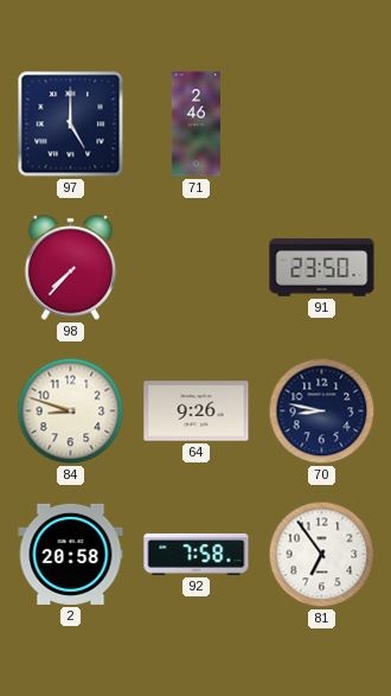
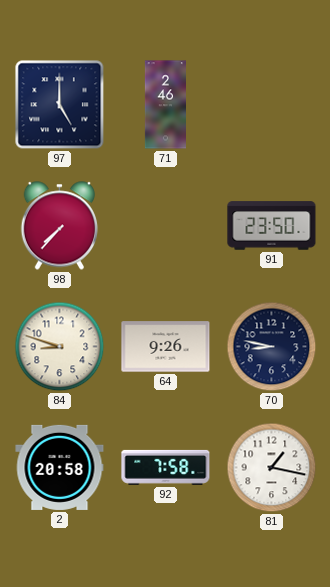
81: 6:54 -> 1:17
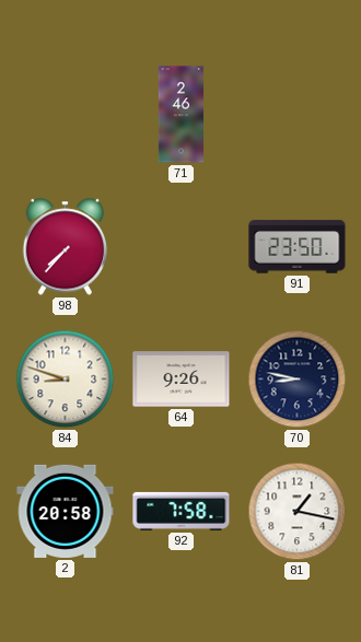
97: 5:00 -> none
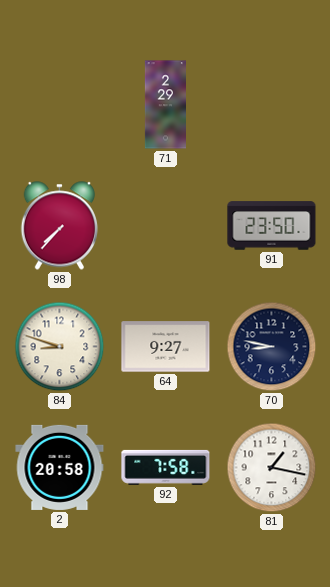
71: 2:46 -> 2:29
64: 9:26 -> 9:27
